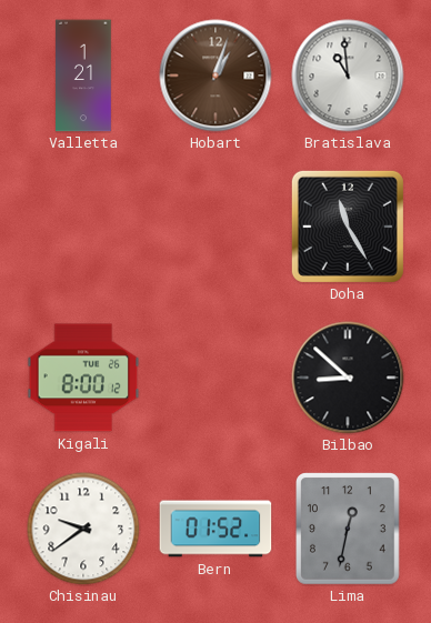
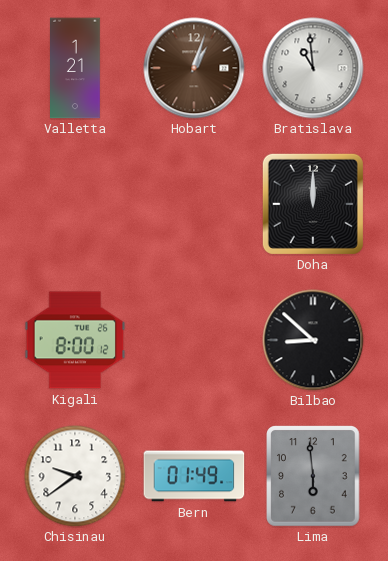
Doha: 11:25 -> 12:00
Bern: 01:52 -> 01:49
Lima: 12:32 -> 5:59
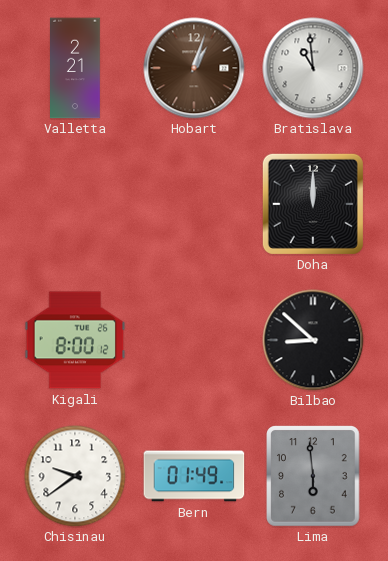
Valletta: 1:21 -> 2:21
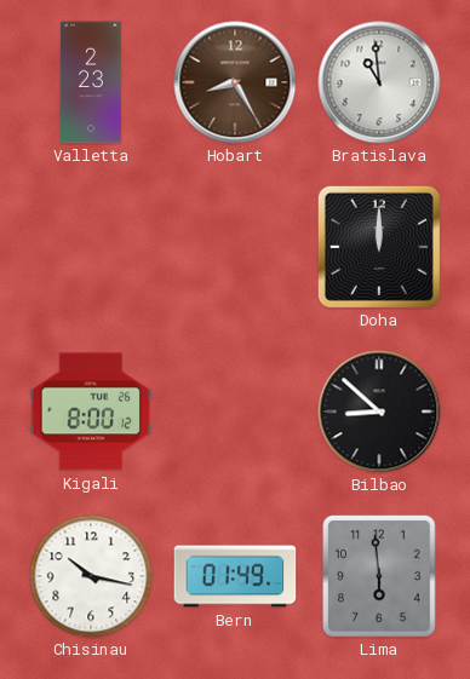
Valletta: 2:21 -> 2:23
Hobart: 1:03 -> 8:25
Chisinau: 9:39 -> 10:17
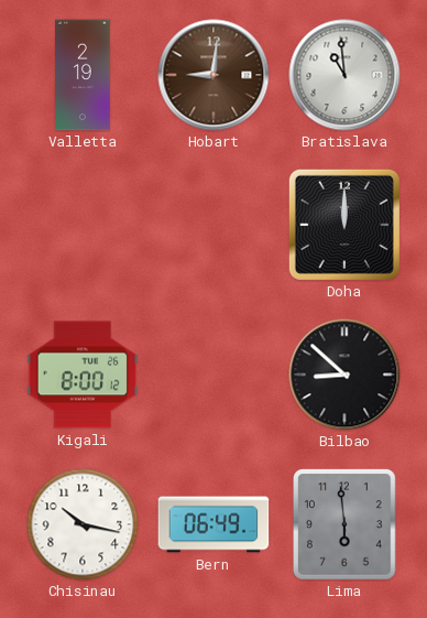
Valletta: 2:23 -> 2:19
Hobart: 8:25 -> 9:01
Bern: 01:49 -> 06:49
